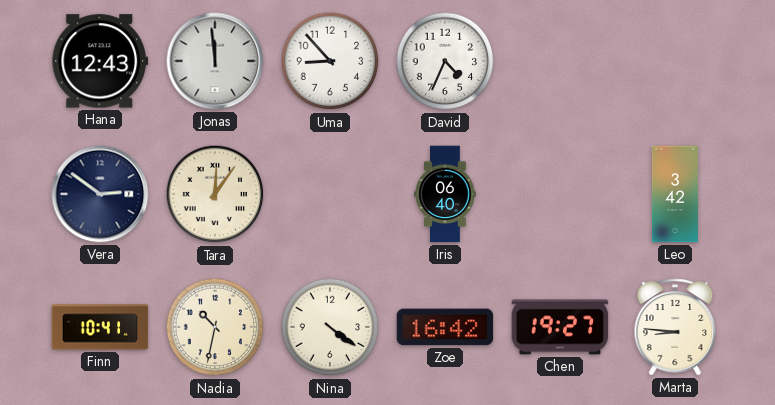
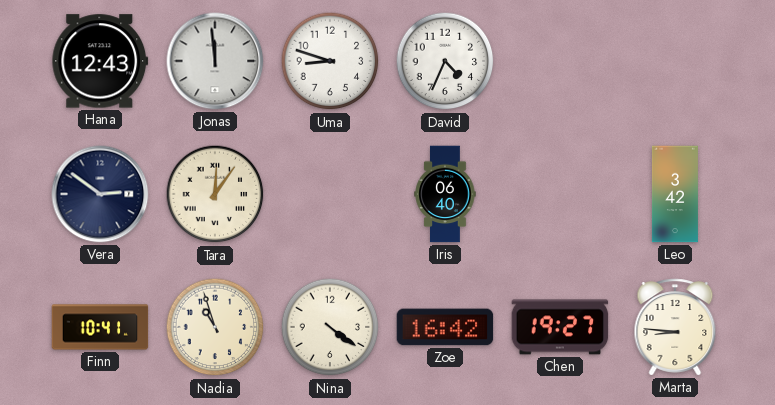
Uma: 8:53 -> 8:48
Nadia: 10:32 -> 10:57
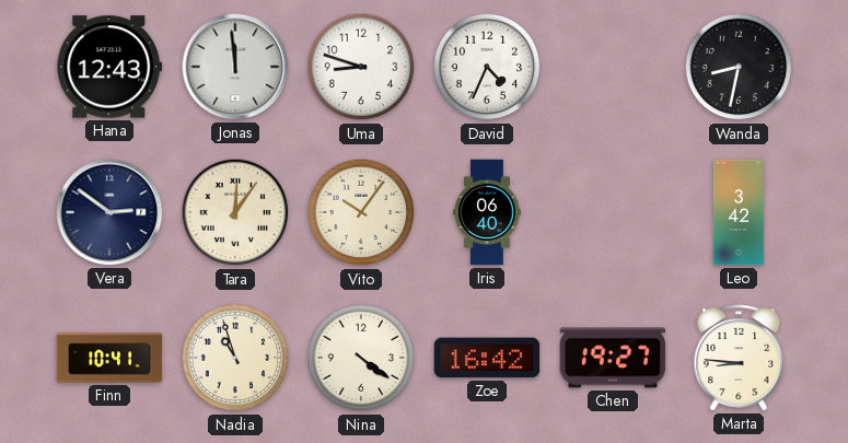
Wanda: none -> 8:32
Vito: none -> 10:06
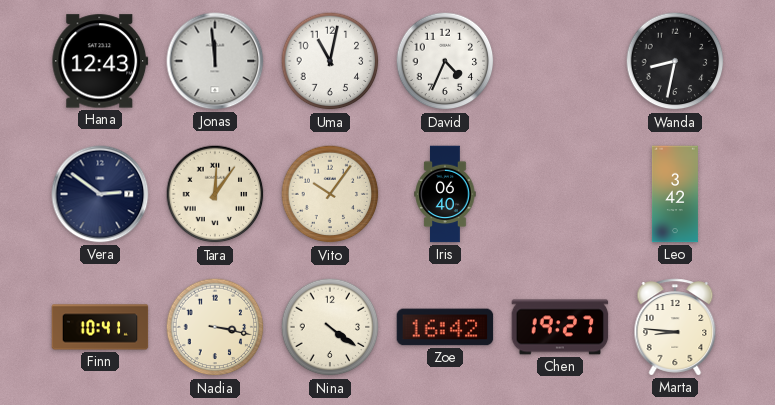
Uma: 8:48 -> 11:02
Nadia: 10:57 -> 3:17
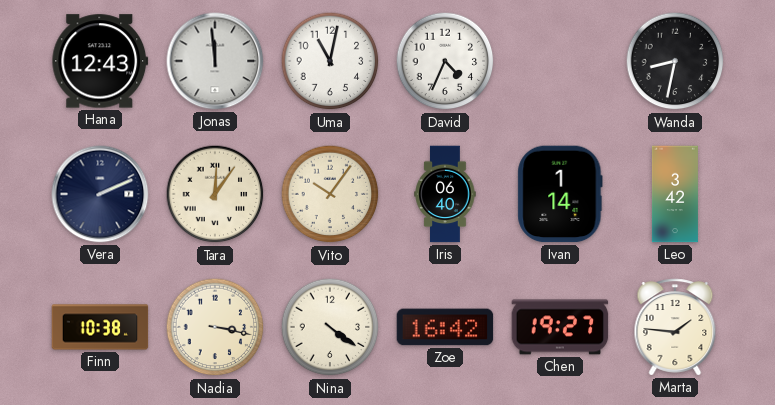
Vera: 2:51 -> 2:11
Ivan: none -> 1:14
Finn: 10:41 -> 10:38
Marta: 8:46 -> 1:46
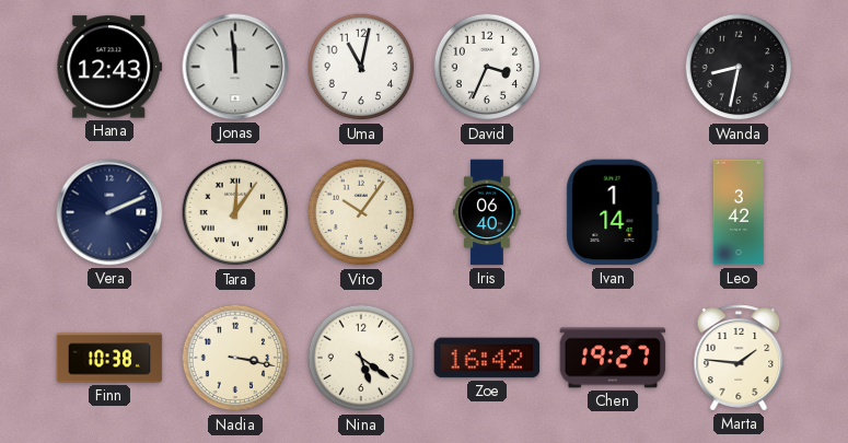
David: 4:34 -> 3:34
Nina: 4:21 -> 5:21
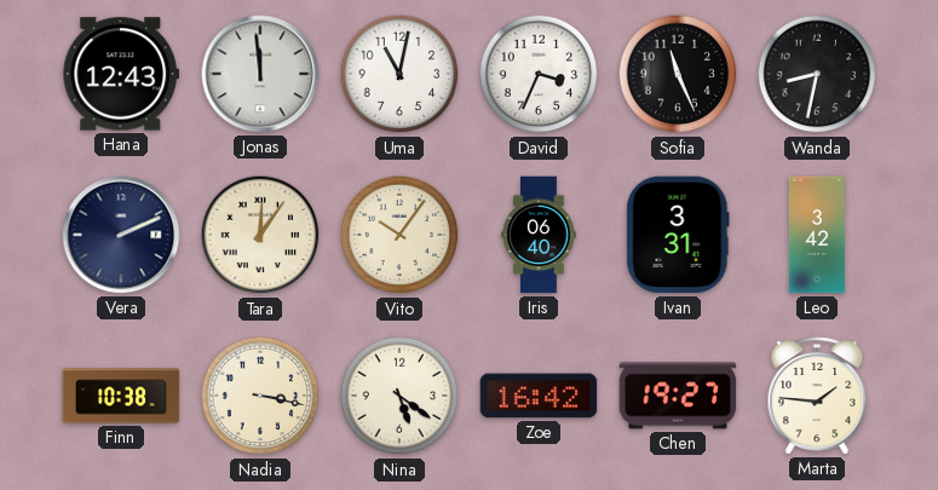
Sofia: none -> 11:26
Ivan: 1:14 -> 3:31
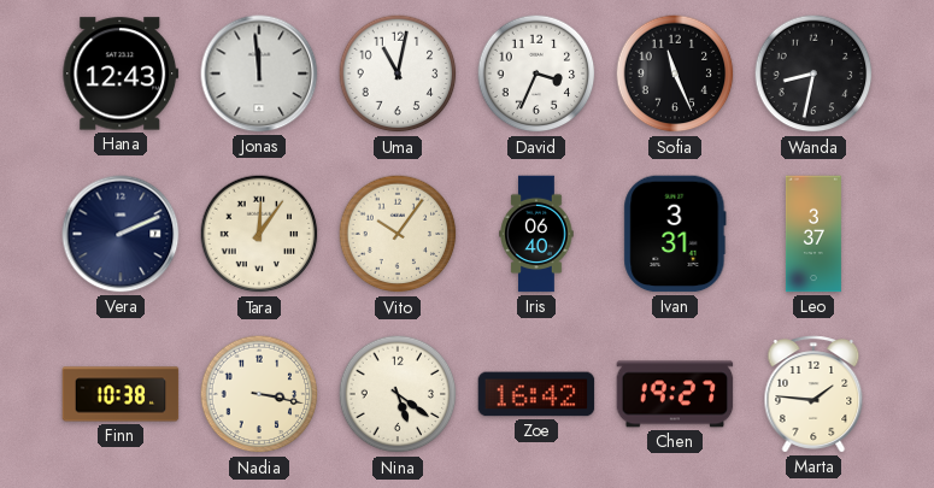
Leo: 3:42 -> 3:37
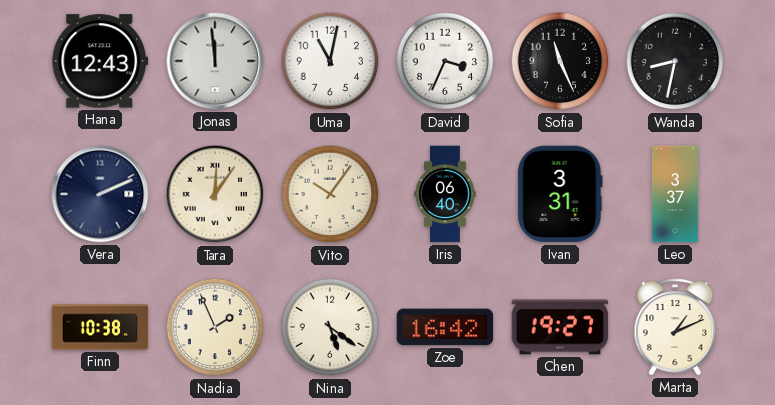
Nadia: 3:17 -> 1:56
Marta: 1:46 -> 1:11
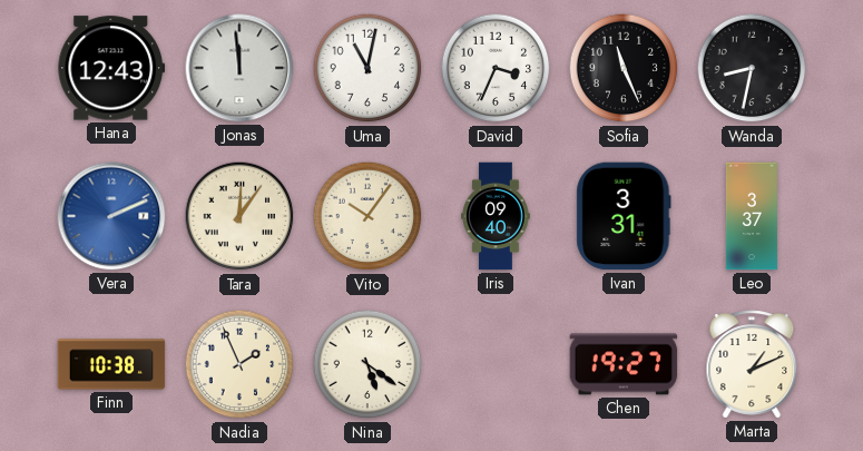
Vera dial: navy -> blue
Iris: 06:40 -> 09:40
Zoe: 16:42 -> none
